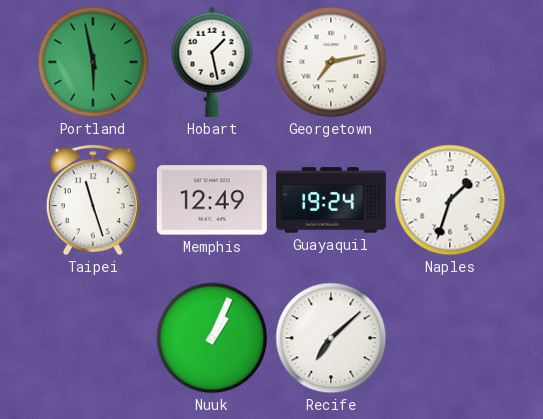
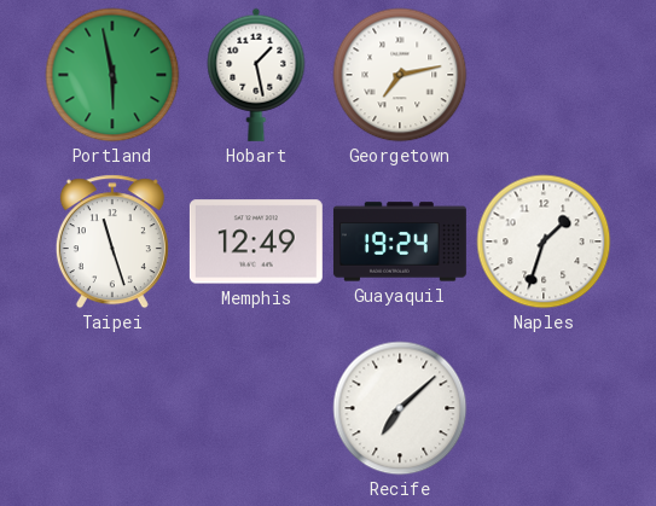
Nuuk: 1:04 -> none
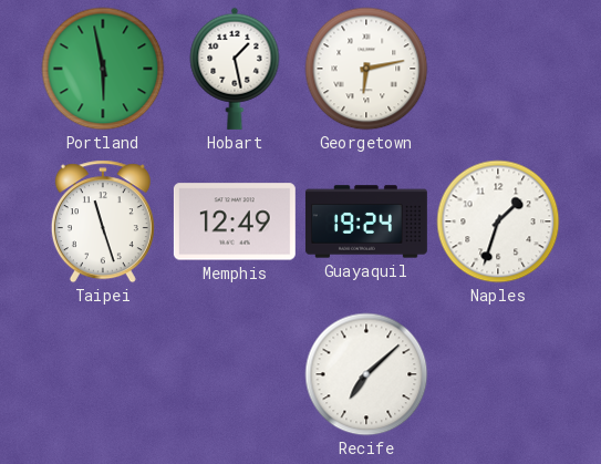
Georgetown: 7:13 -> 6:13
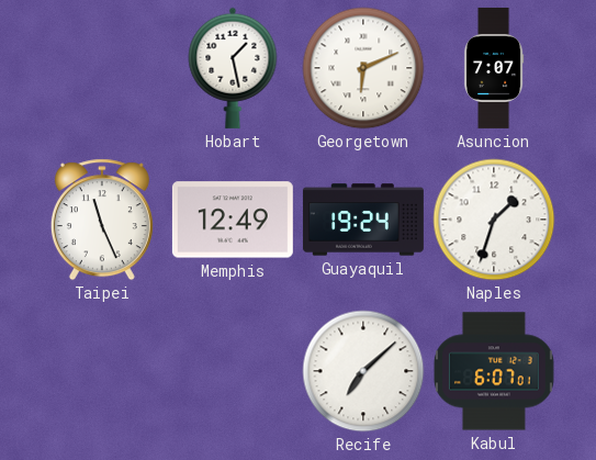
Portland: 5:58 -> none
Georgetown: 6:13 -> 6:11
Asuncion: none -> 7:07
Taipei: 11:27 -> 11:26
Kabul: none -> 6:07
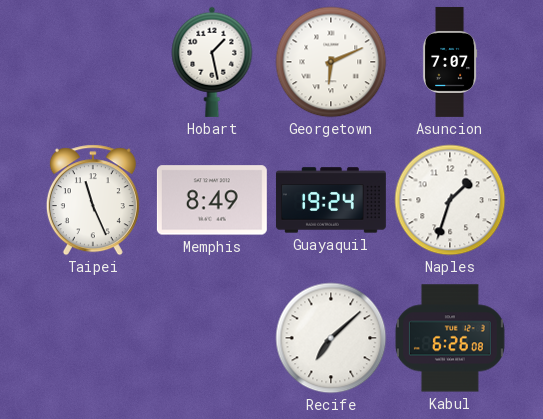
Memphis: 12:49 -> 8:49
Kabul: 6:07 -> 6:26
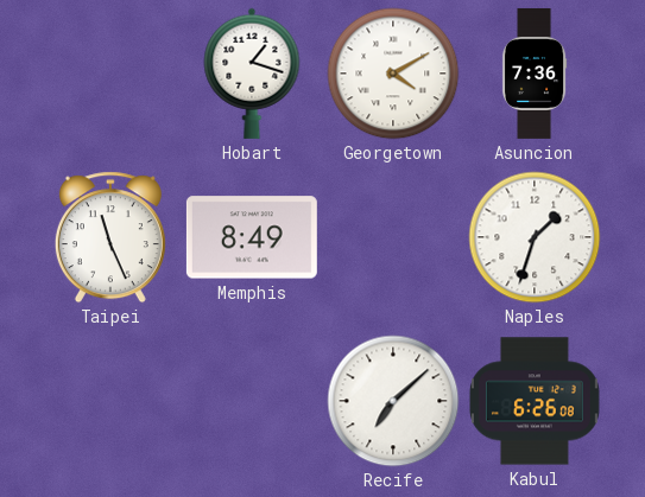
Hobart: 1:28 -> 1:18
Georgetown: 6:11 -> 4:10
Asuncion: 7:07 -> 7:36
Guayaquil: 19:24 -> none
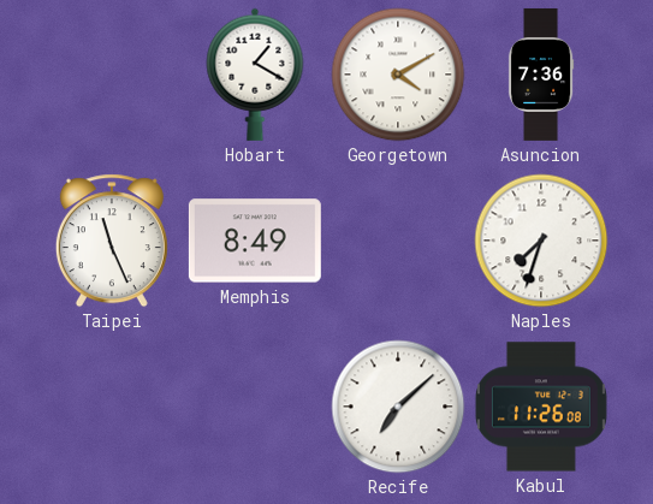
Hobart: 1:18 -> 1:20
Naples: 1:33 -> 7:33
Kabul: 6:26 -> 11:26
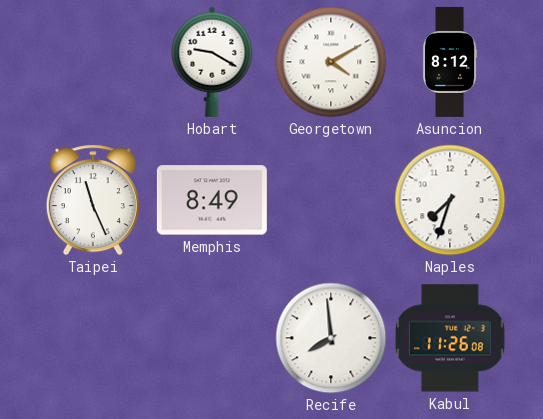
Hobart: 1:20 -> 9:20
Asuncion: 7:36 -> 8:12
Recife: 7:08 -> 7:59
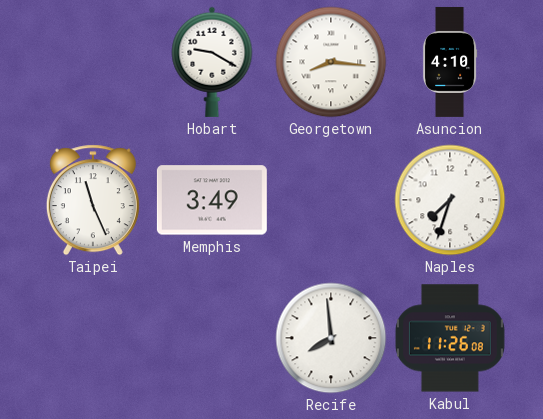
Georgetown: 4:10 -> 8:16
Asuncion: 8:12 -> 4:10
Memphis: 8:49 -> 3:49
